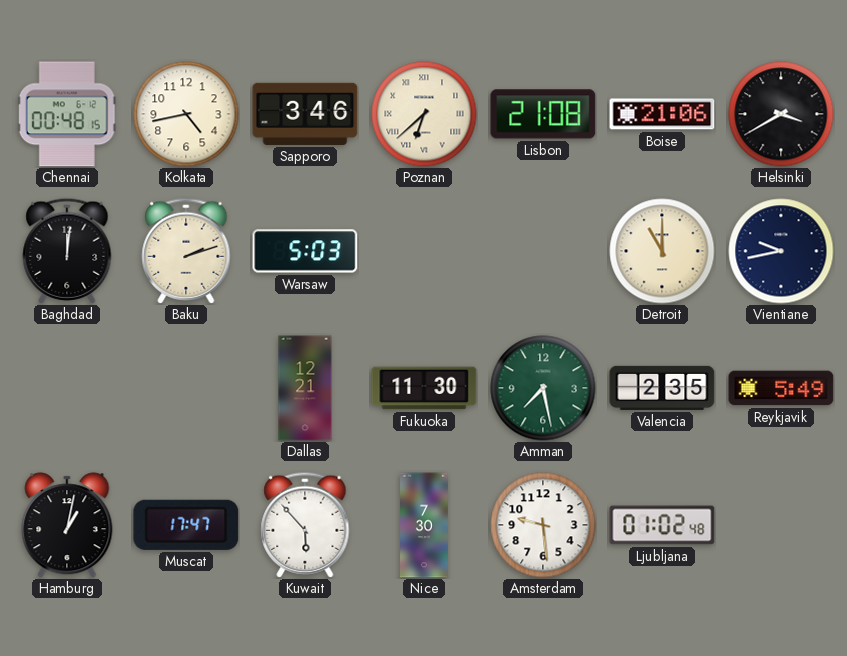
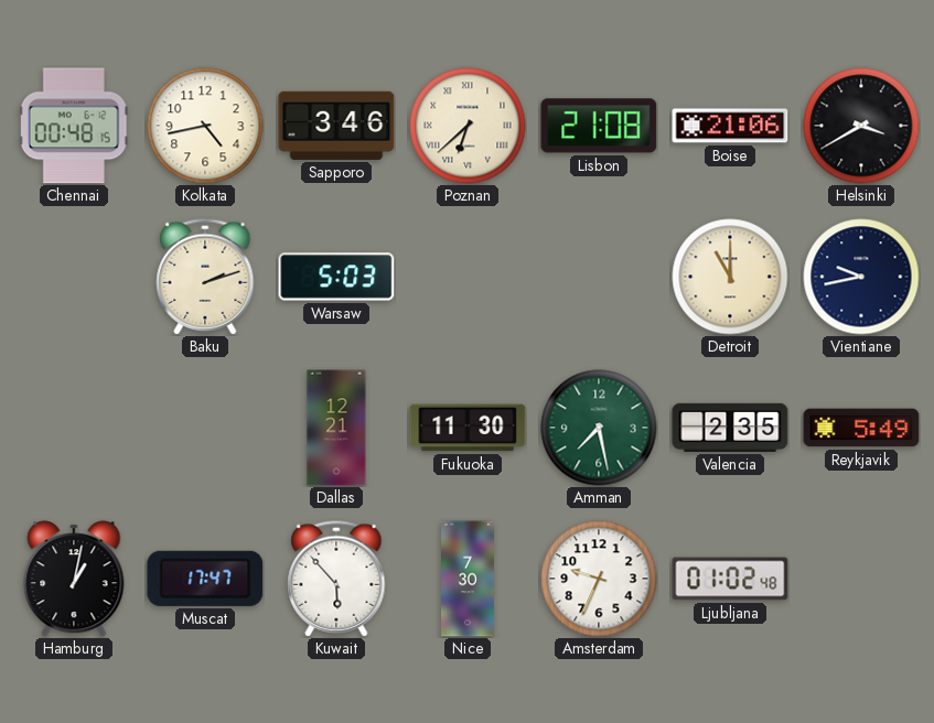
Baghdad: 12:01 -> none
Amsterdam: 9:29 -> 9:34
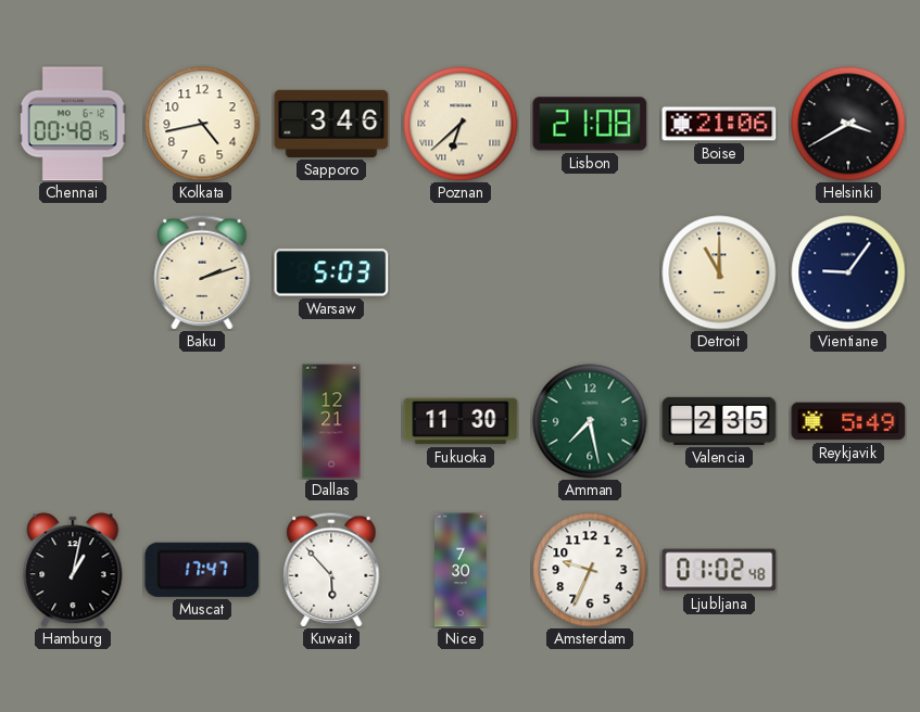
Vientiane: 9:43 -> 9:06
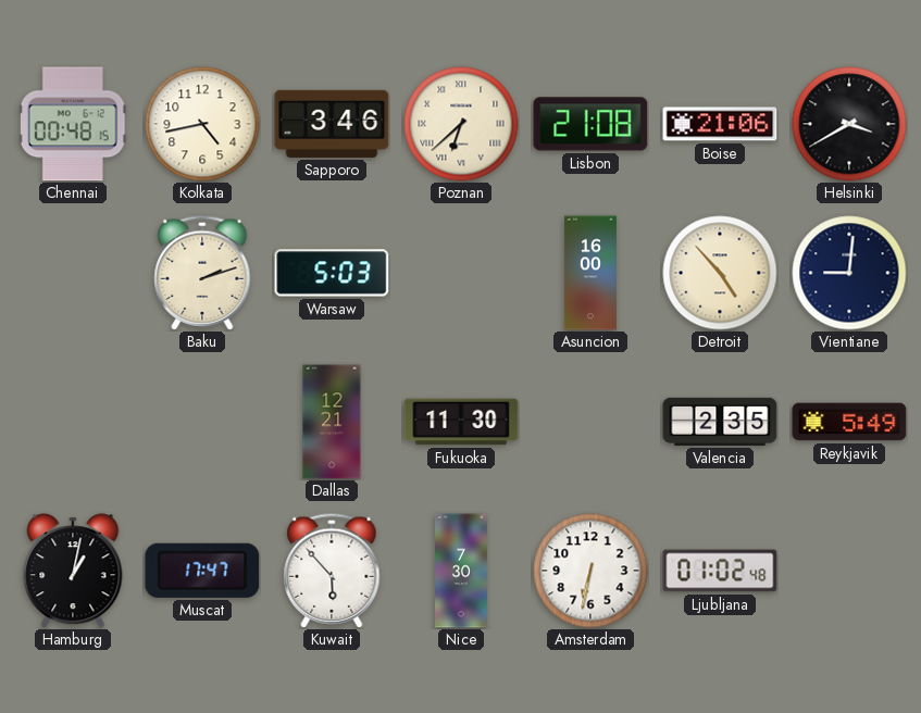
Asuncion: none -> 16:00
Detroit: 11:00 -> 4:53
Vientiane: 9:06 -> 9:01
Amman: 7:28 -> none
Amsterdam: 9:34 -> 6:32
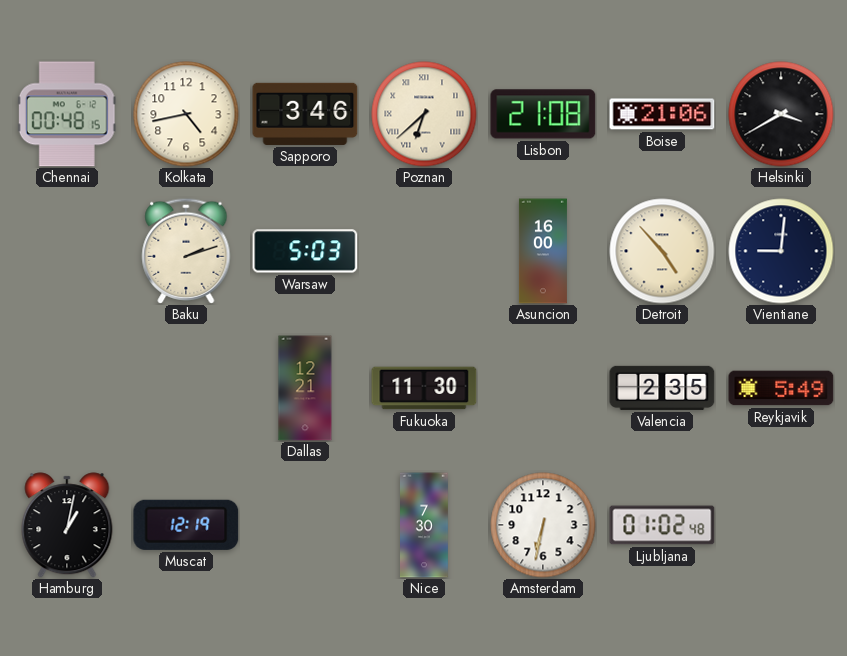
Muscat: 17:47 -> 12:19
Kuwait: 5:53 -> none
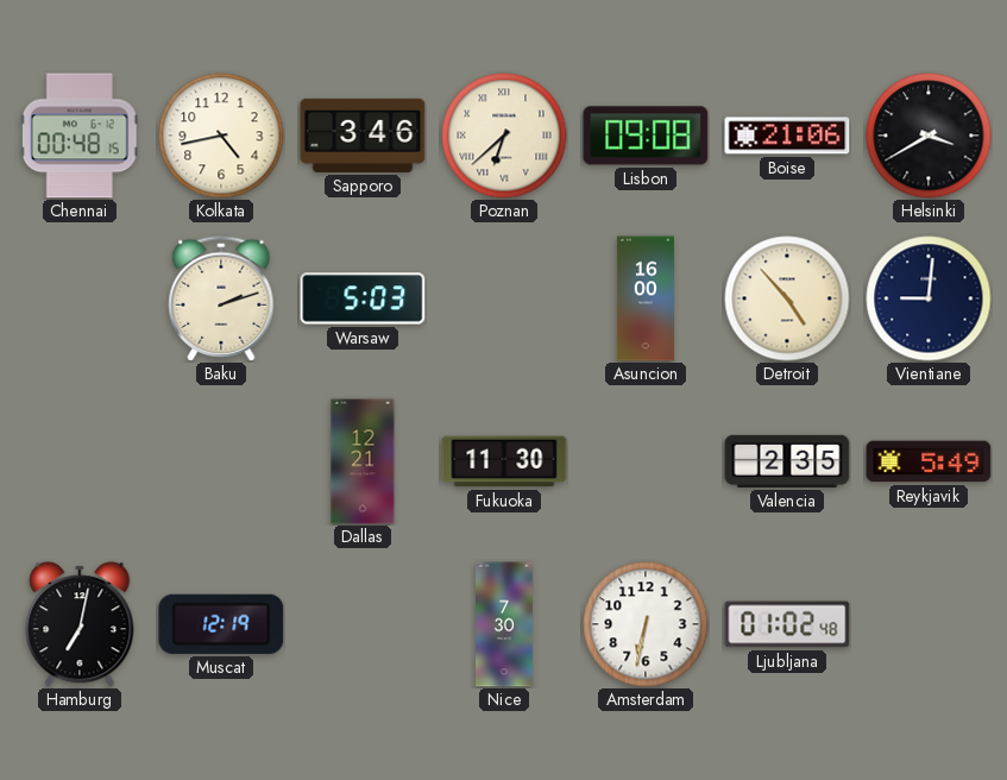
Lisbon: 21:08 -> 09:08
Hamburg: 1:02 -> 7:02
